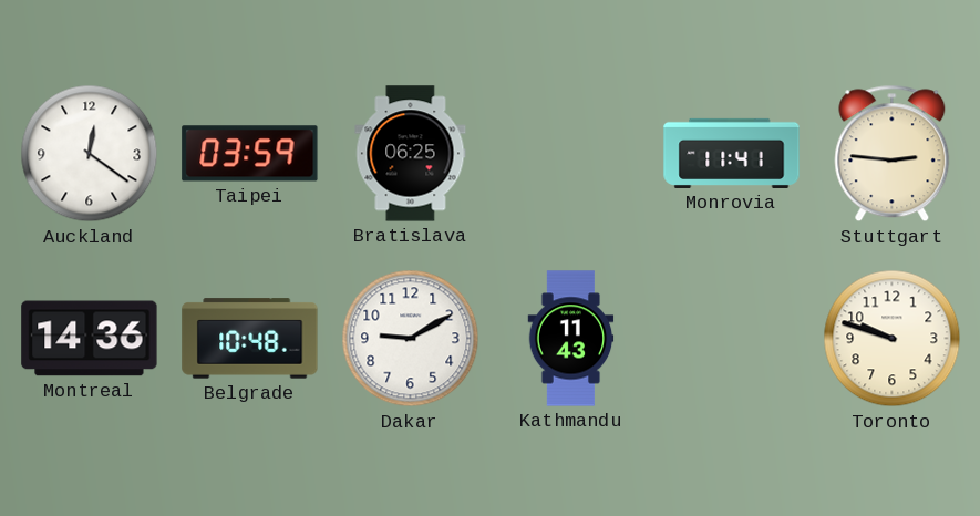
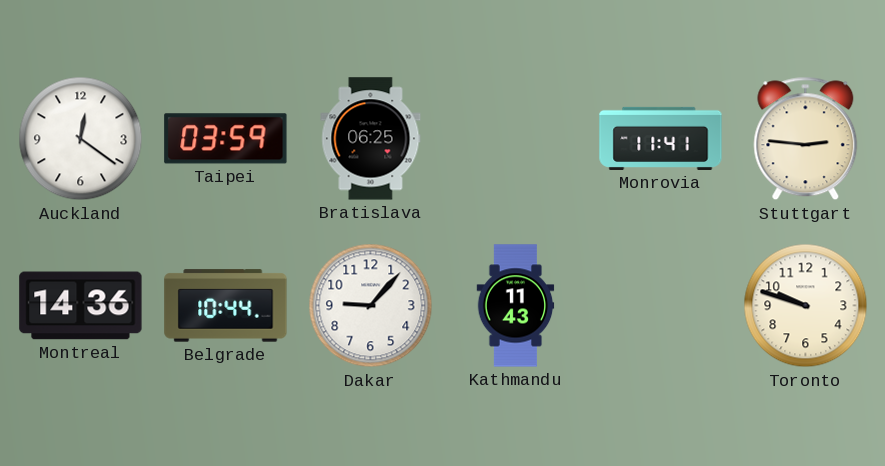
Belgrade: 10:48 -> 10:44
Dakar: 9:10 -> 9:07
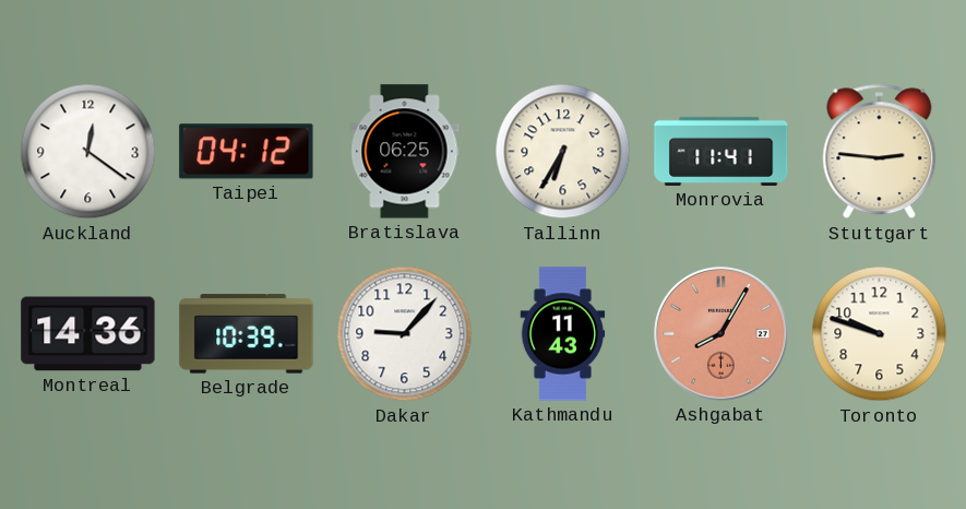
Taipei: 03:59 -> 04:12
Tallinn: none -> 6:35
Belgrade: 10:44 -> 10:39
Ashgabat: none -> 8:05
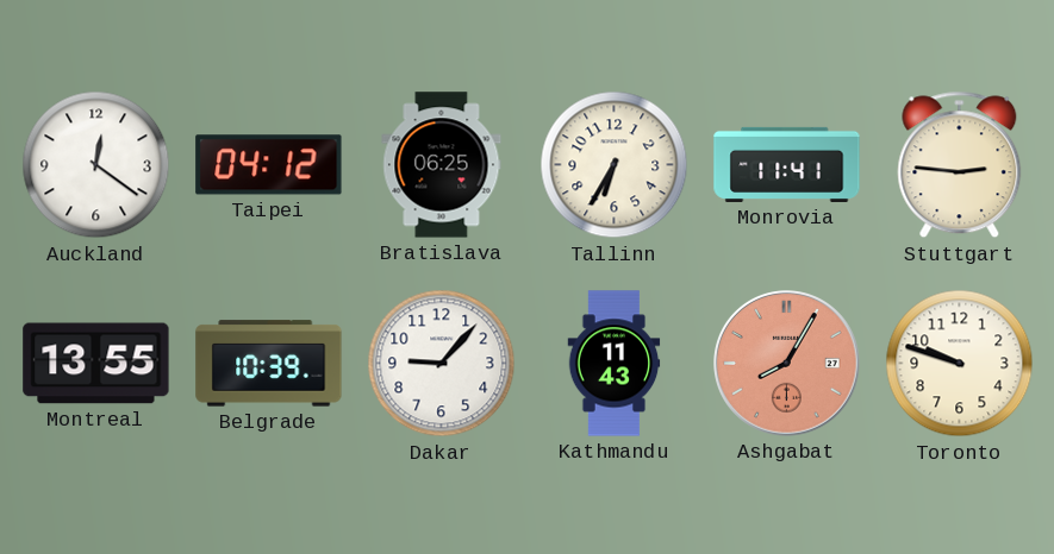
Montreal: 14:36 -> 13:55
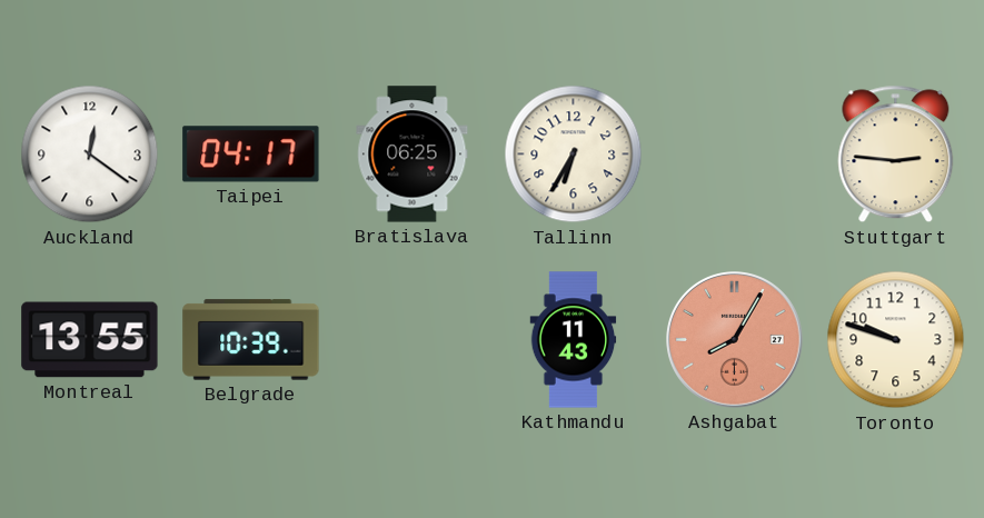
Taipei: 04:12 -> 04:17
Monrovia: 11:41 -> none
Dakar: 9:07 -> none
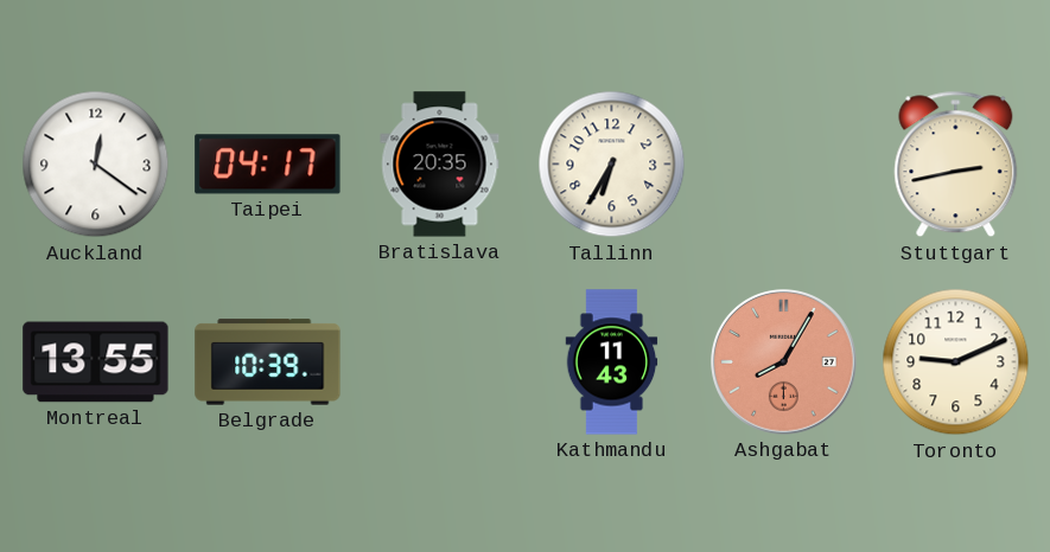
Bratislava: 06:25 -> 20:35
Stuttgart: 2:46 -> 2:43
Toronto: 9:48 -> 9:11
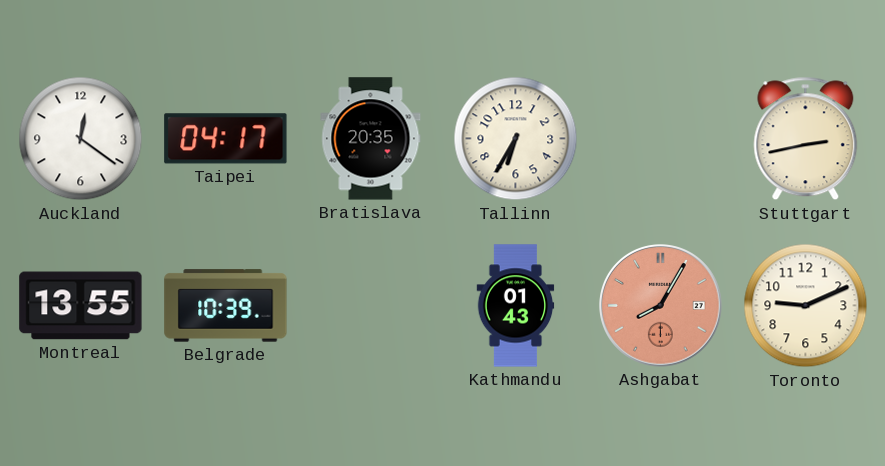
Kathmandu: 11:43 -> 01:43
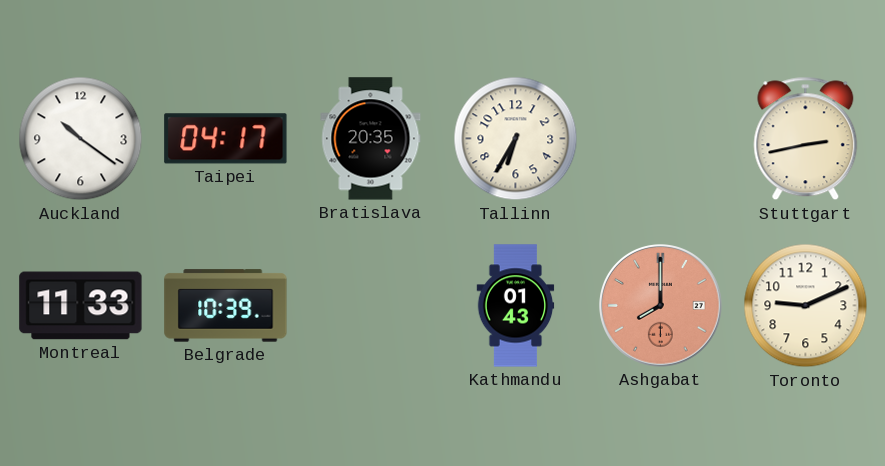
Auckland: 12:21 -> 10:21
Montreal: 13:55 -> 11:33
Ashgabat: 8:05 -> 8:00
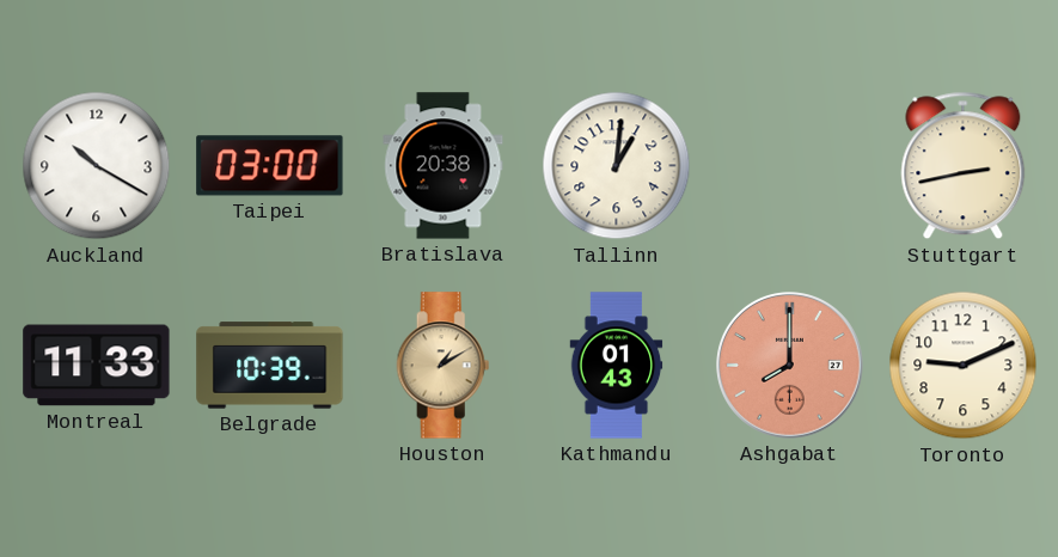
Auckland: 10:21 -> 10:20
Taipei: 04:17 -> 03:00
Bratislava: 20:35 -> 20:38
Tallinn: 6:35 -> 1:01
Houston: none -> 1:10
